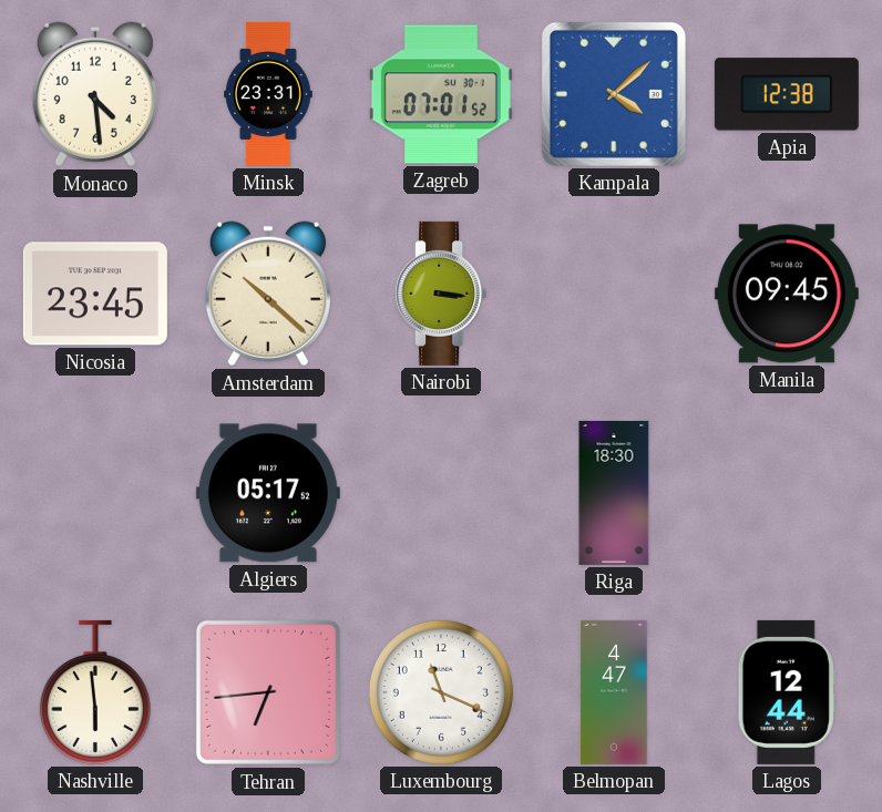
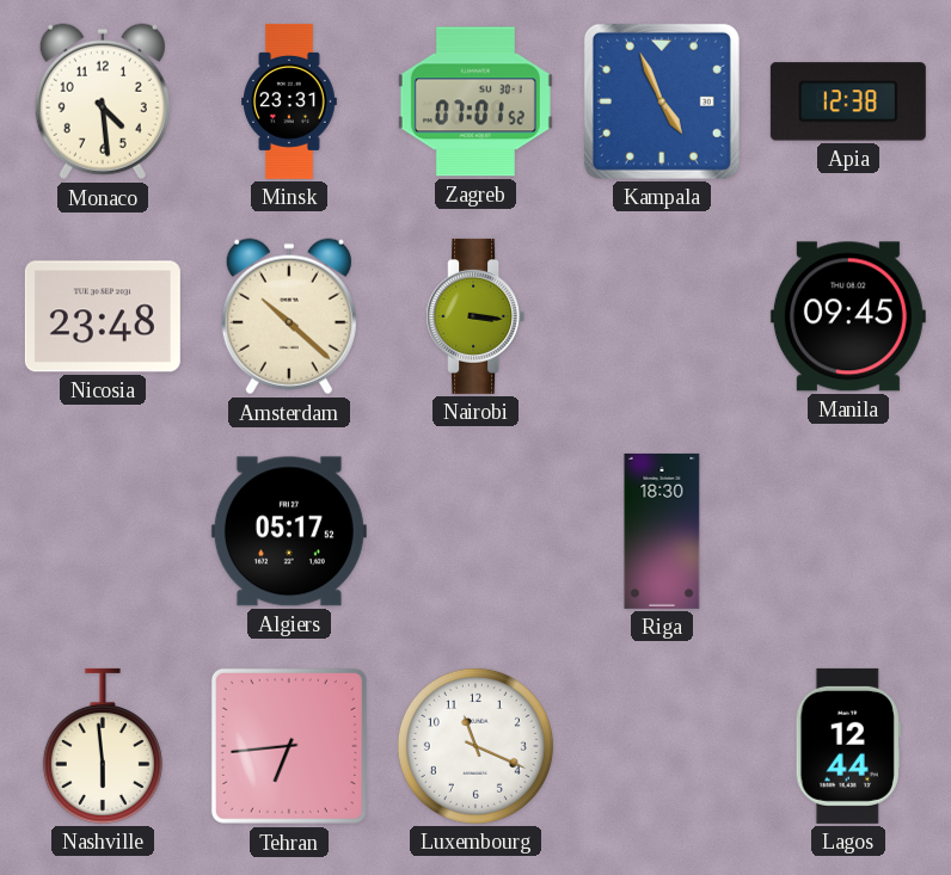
Kampala: 4:08 -> 4:56
Nicosia: 23:45 -> 23:48
Belmopan: 4:47 -> none
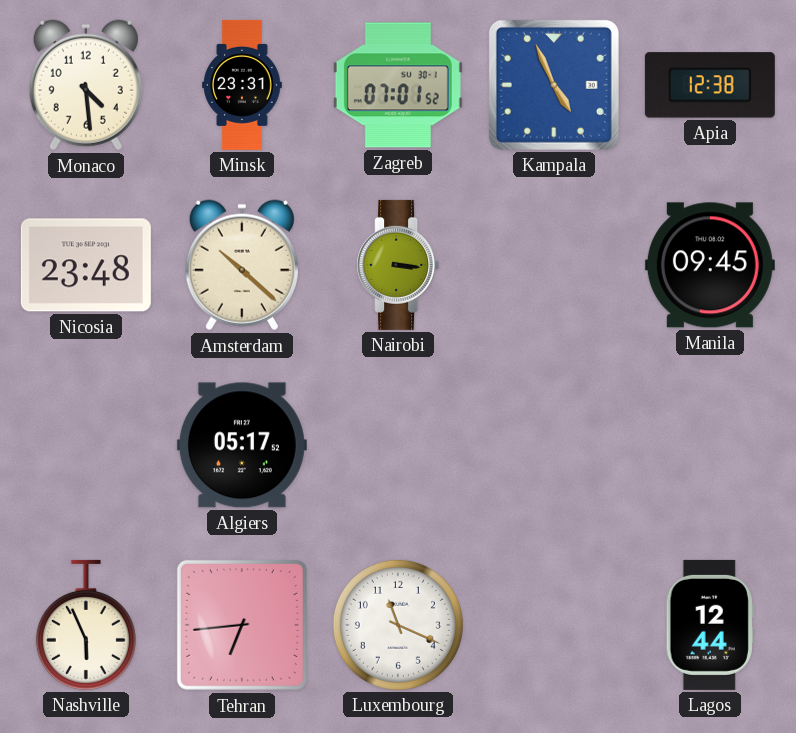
Riga: 18:30 -> none
Nashville: 5:59 -> 5:56
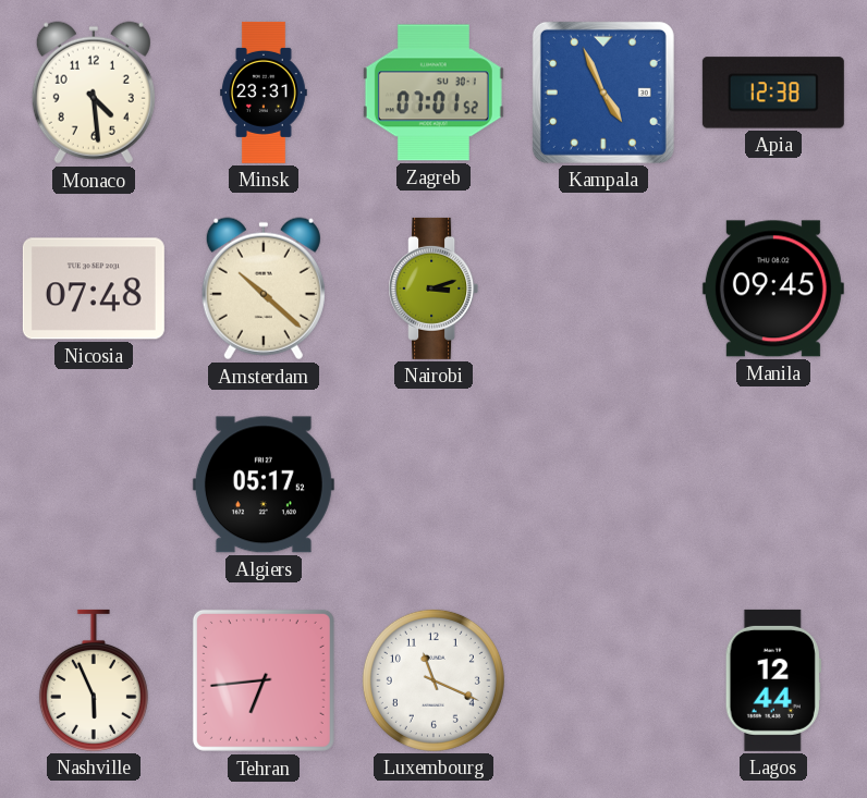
Nicosia: 23:48 -> 07:48
Nairobi: 3:16 -> 3:12
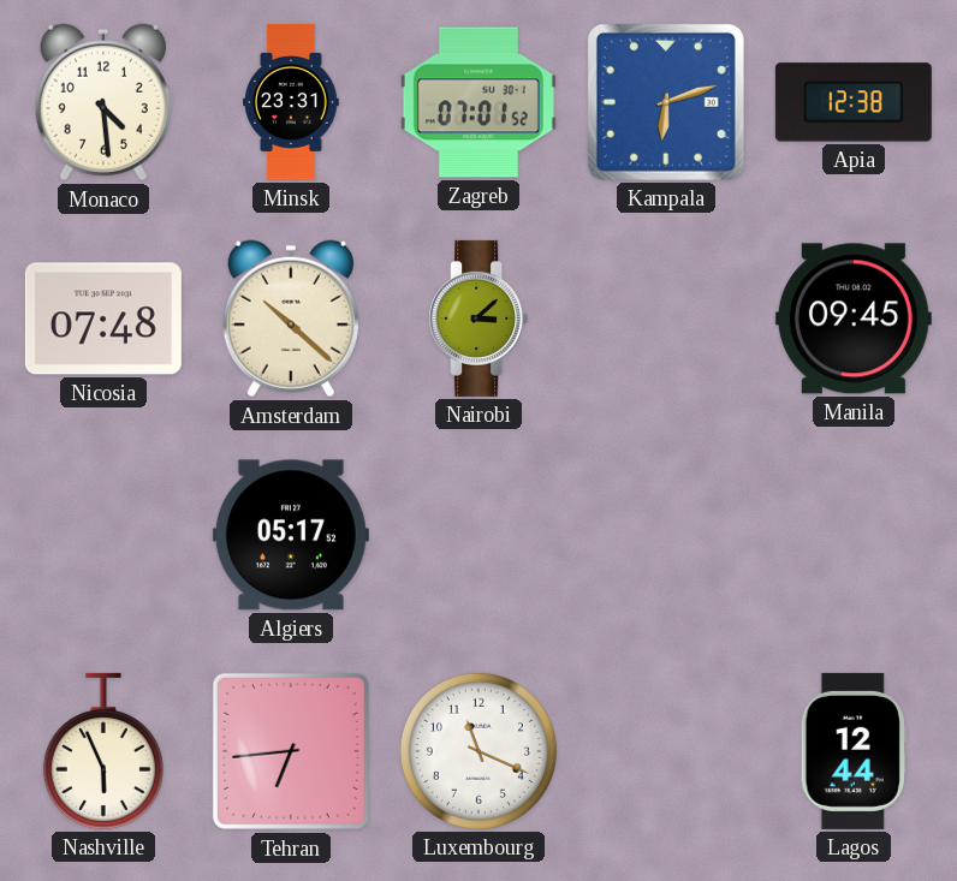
Kampala: 4:56 -> 6:12
Nairobi: 3:12 -> 3:08
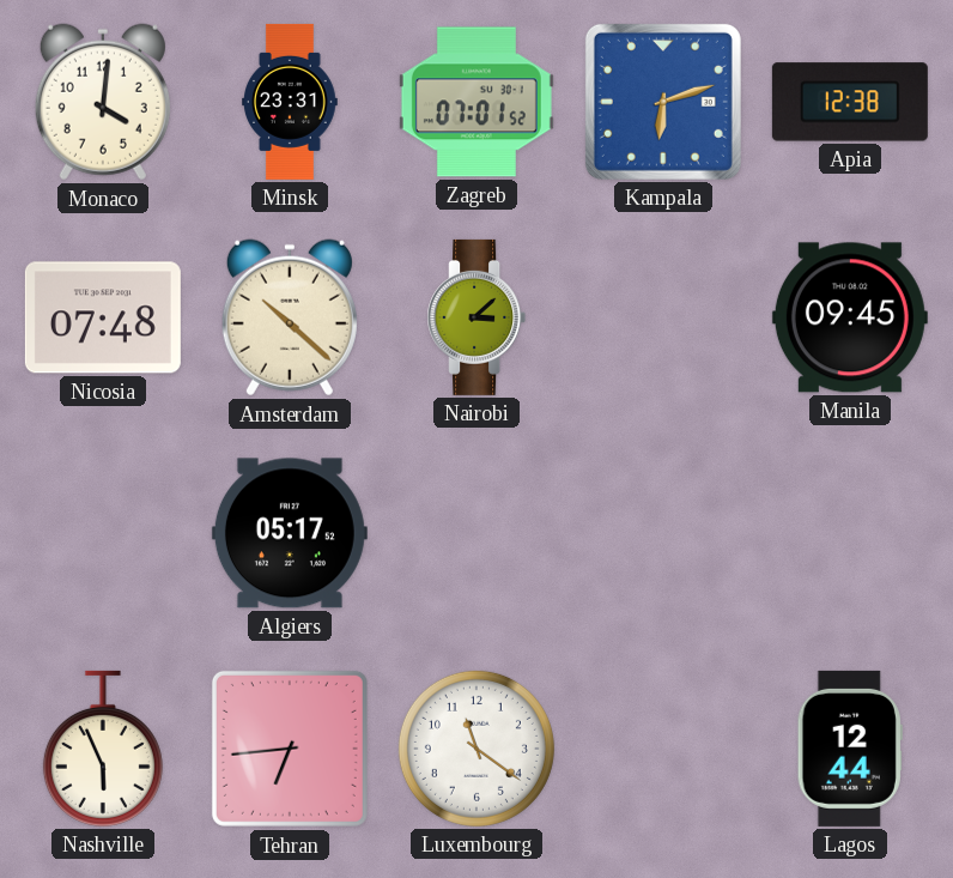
Monaco: 4:29 -> 4:01
Luxembourg: 11:19 -> 11:21
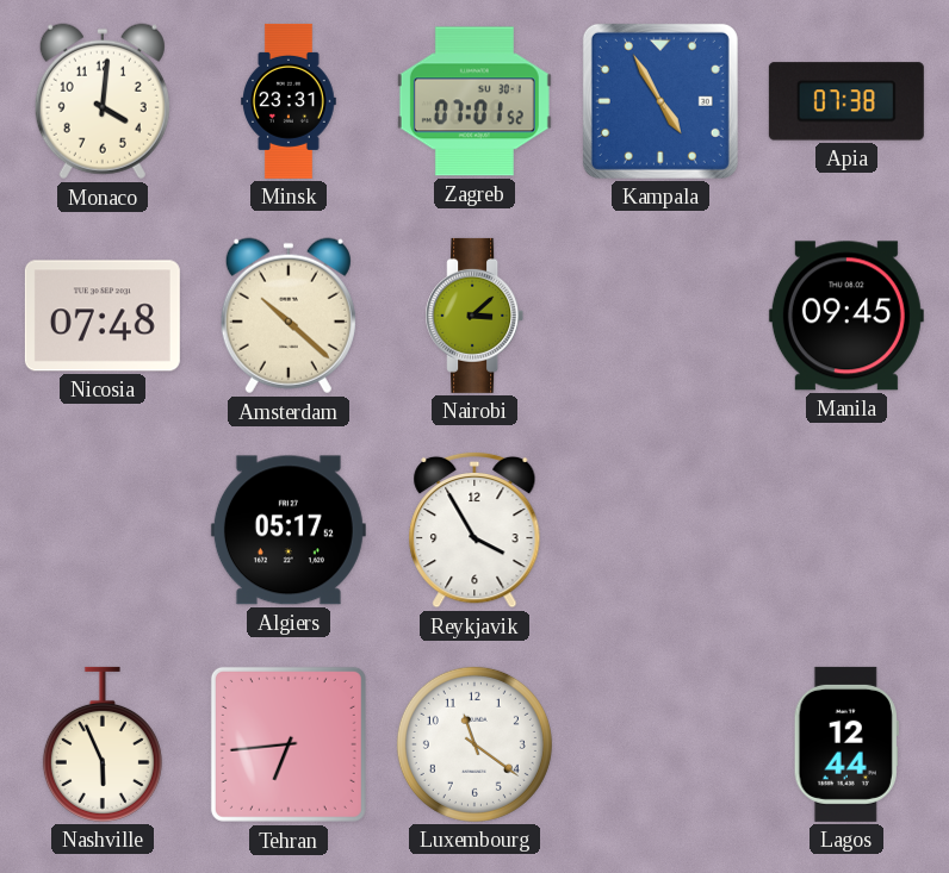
Kampala: 6:12 -> 4:55
Apia: 12:38 -> 07:38
Reykjavik: none -> 3:55
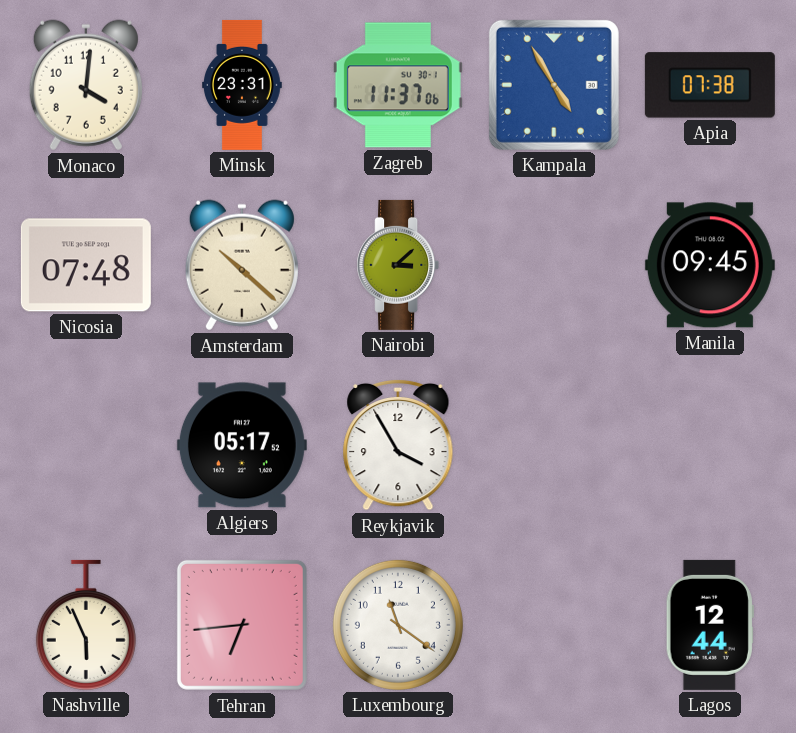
Zagreb: 07:01 -> 11:37
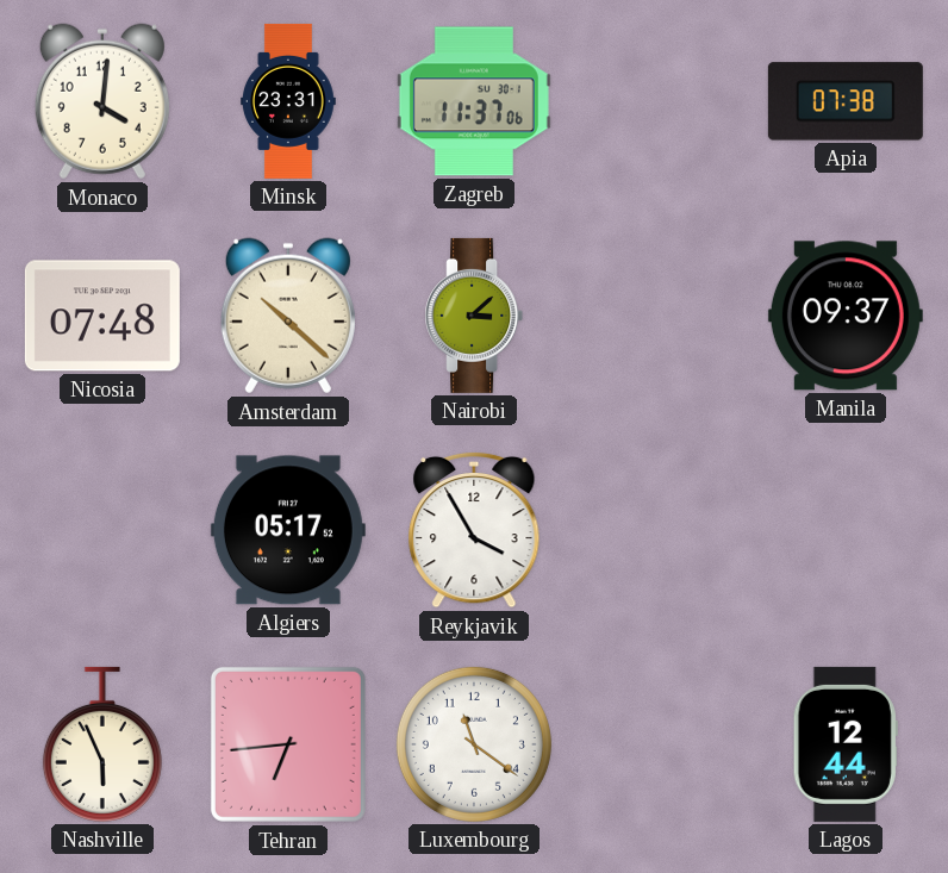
Kampala: 4:55 -> none
Manila: 09:45 -> 09:37
